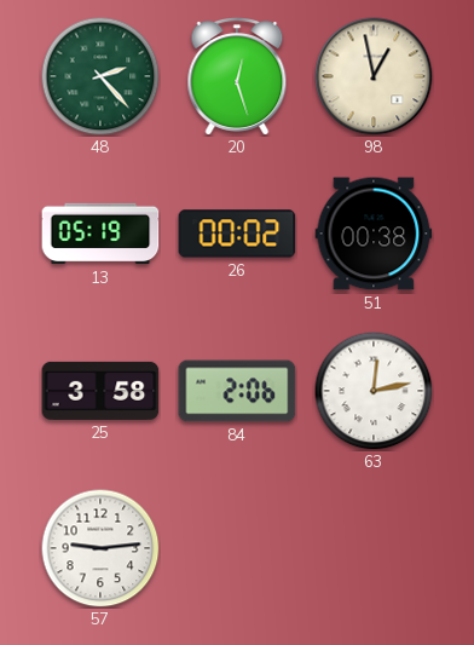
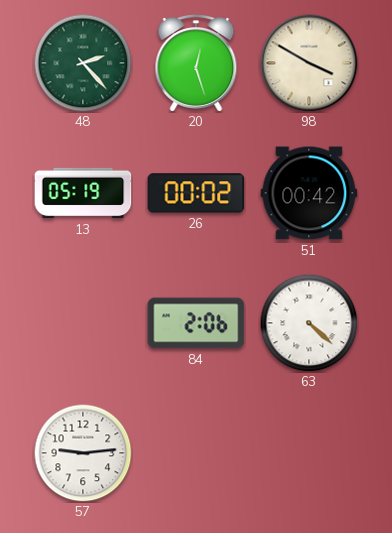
98: 12:58 -> 3:50
51: 00:38 -> 00:42
25: 3:58 -> none
63: 12:13 -> 4:22
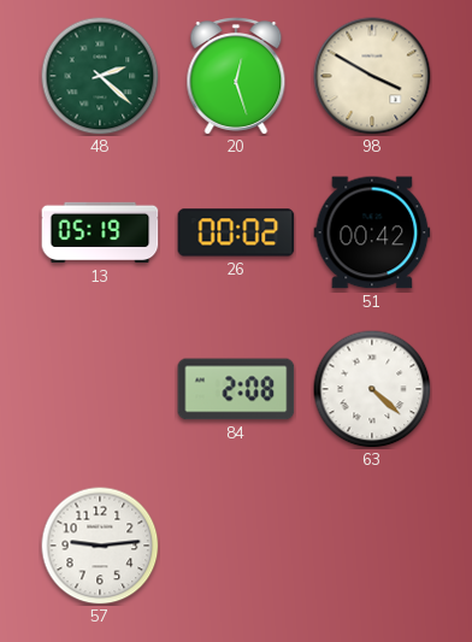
48: 2:23 -> 2:22
84: 2:06 -> 2:08
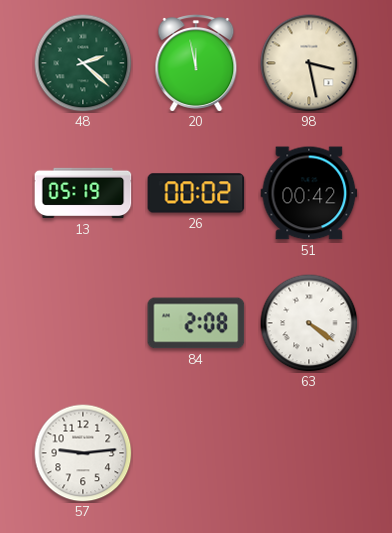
20: 12:27 -> 11:58
98: 3:50 -> 3:28
63: 4:22 -> 4:21
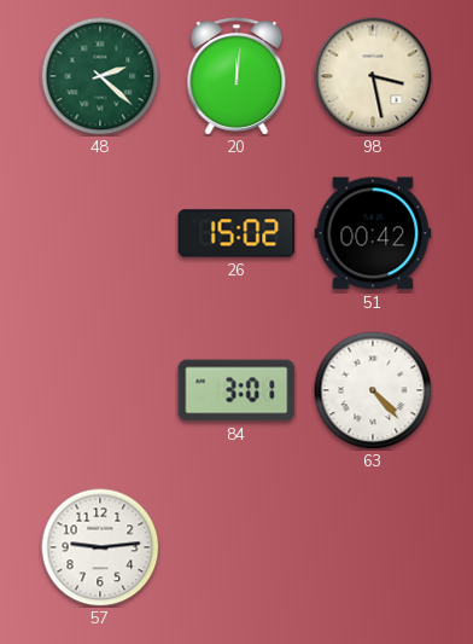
20: 11:58 -> 12:01
13: 05:19 -> none
26: 00:02 -> 15:02
84: 2:08 -> 3:01
63: 4:21 -> 4:23
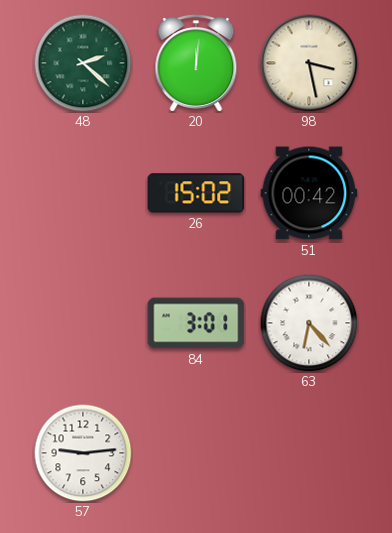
63: 4:23 -> 6:23
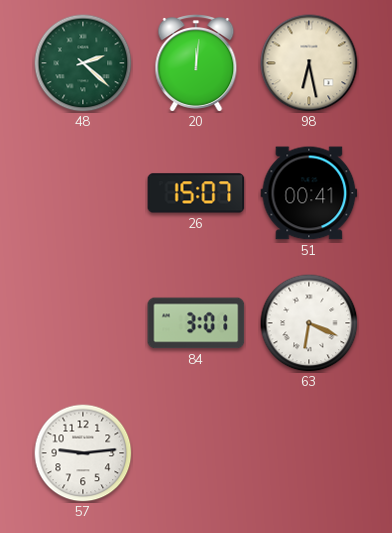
98: 3:28 -> 6:28
26: 15:02 -> 15:07
51: 00:42 -> 00:41
63: 6:23 -> 6:19
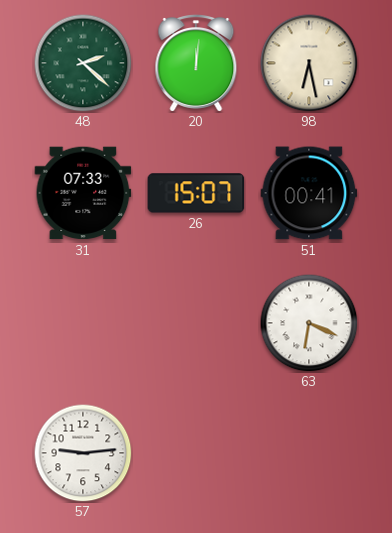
31: none -> 07:33
84: 3:01 -> none
